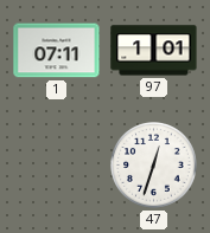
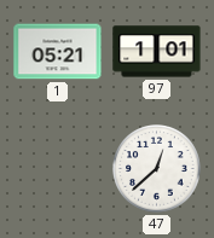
1: 07:11 -> 05:21
47: 12:33 -> 12:38
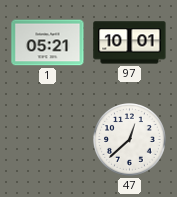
97: 1:01 -> 10:01
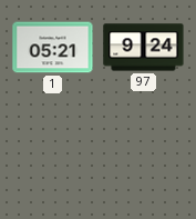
97: 10:01 -> 9:24
47: 12:38 -> none
